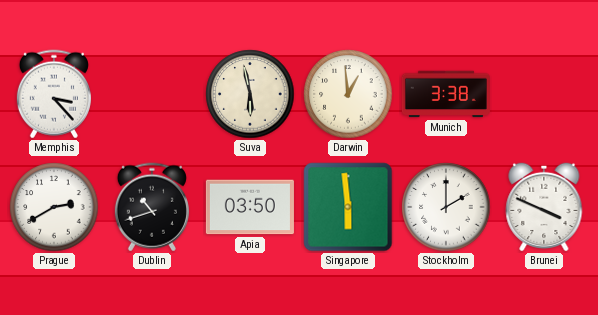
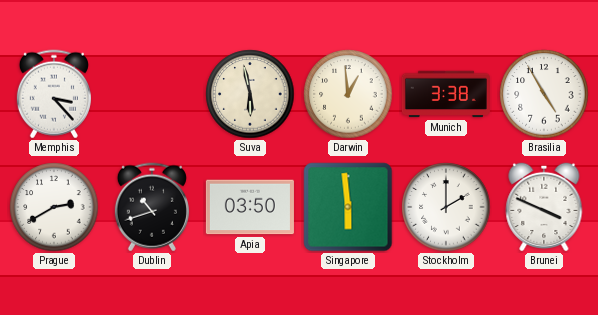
Brasilia: none -> 4:55
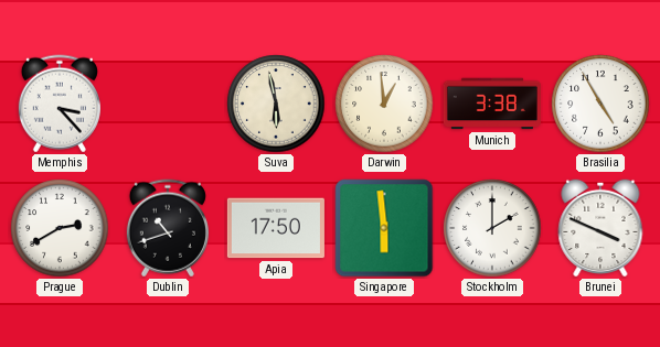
Apia: 03:50 -> 17:50
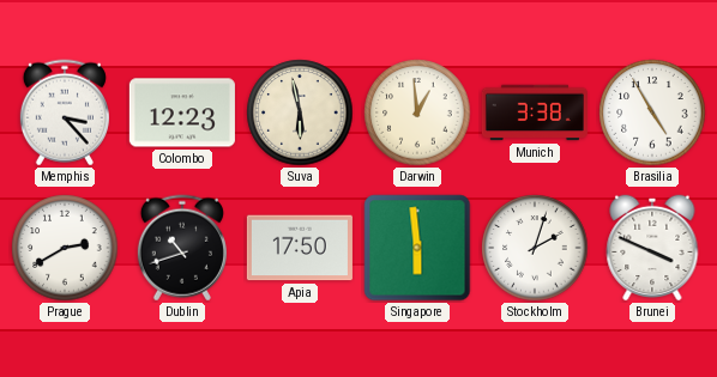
Colombo: none -> 12:23
Stockholm: 2:00 -> 2:03
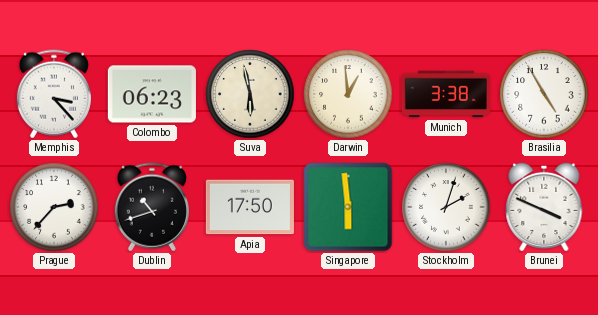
Colombo: 12:23 -> 06:23
Prague: 2:40 -> 2:37
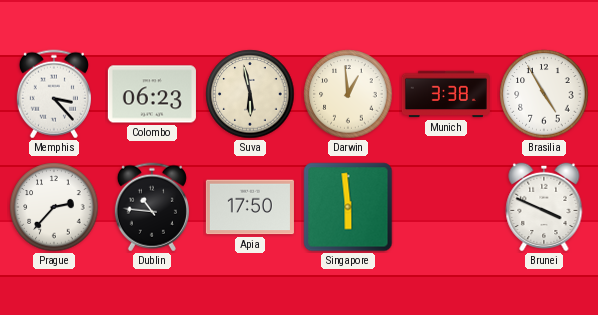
Dublin: 10:42 -> 10:46
Stockholm: 2:03 -> none
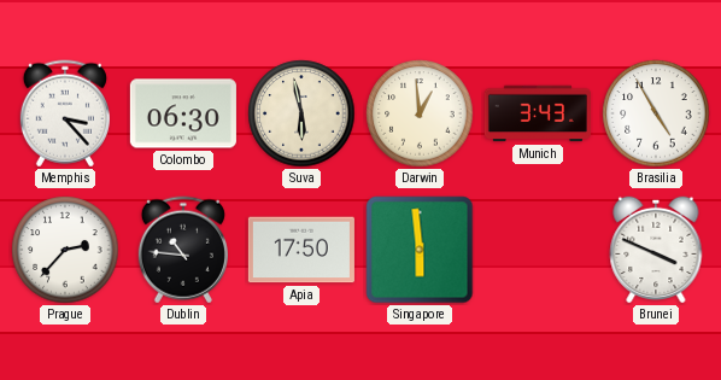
Colombo: 06:23 -> 06:30
Munich: 3:38 -> 3:43
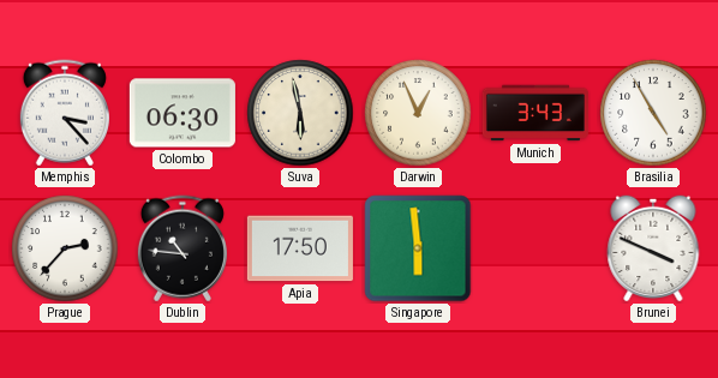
Darwin: 12:59 -> 12:56
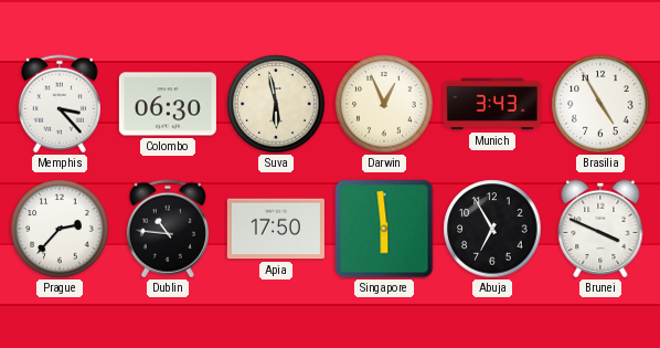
Abuja: none -> 6:55
